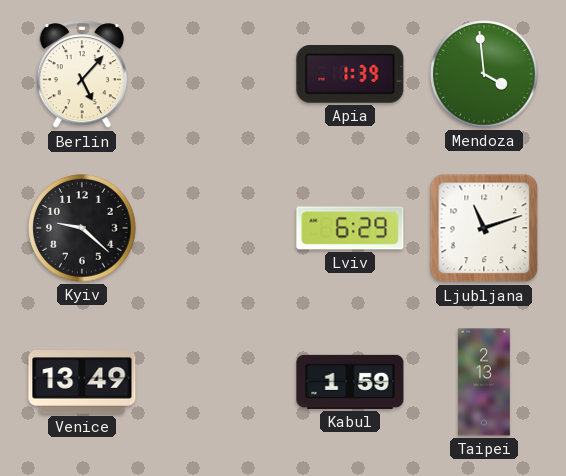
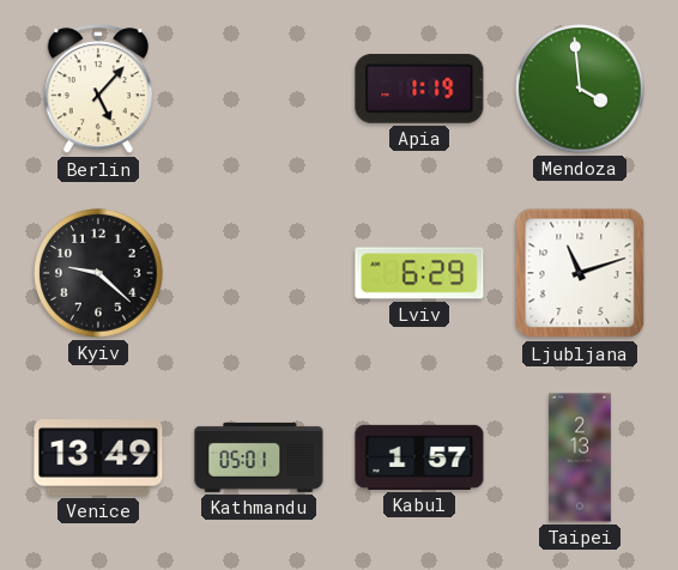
Apia: 1:39 -> 1:19
Kathmandu: none -> 05:01
Kabul: 1:59 -> 1:57
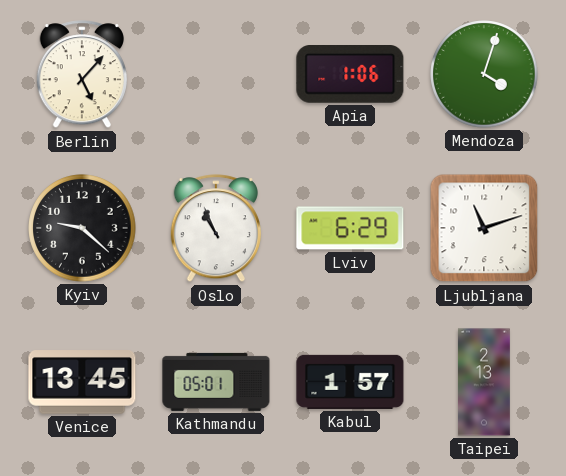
Apia: 1:19 -> 1:06
Mendoza: 3:59 -> 4:03
Oslo: none -> 10:56
Venice: 13:49 -> 13:45
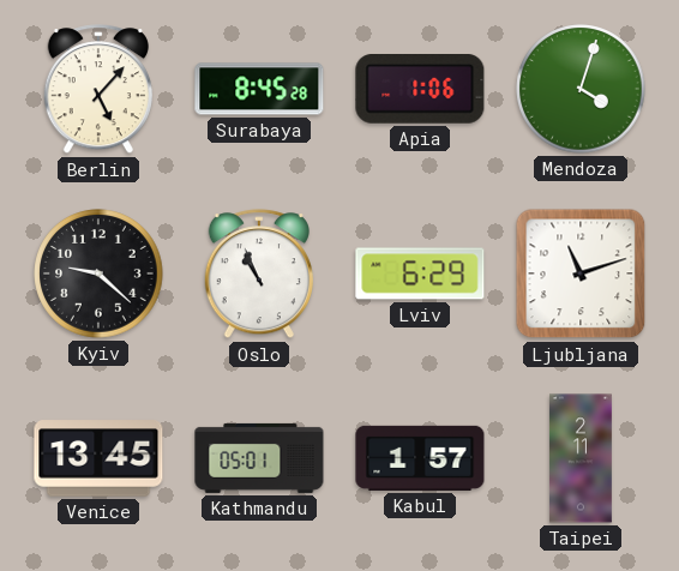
Surabaya: none -> 8:45
Taipei: 2:13 -> 2:11
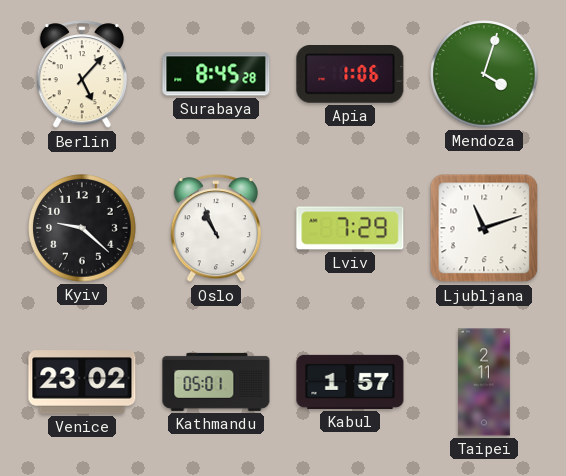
Lviv: 6:29 -> 7:29
Venice: 13:45 -> 23:02
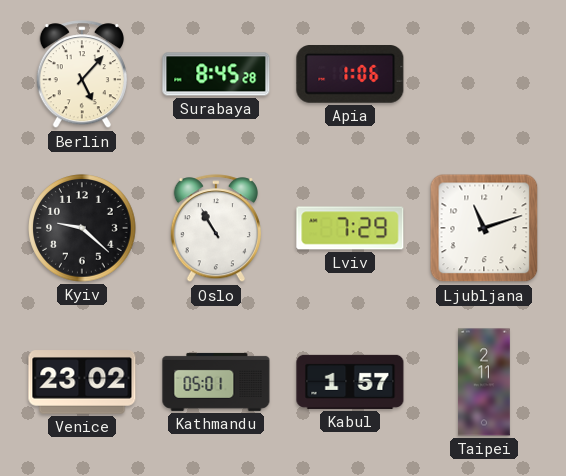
Mendoza: 4:03 -> none
Oslo: 10:56 -> 10:55
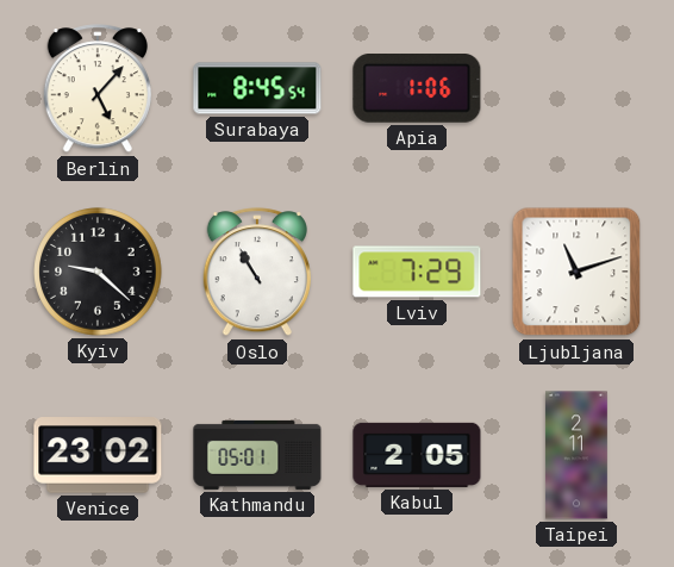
Surabaya: 8:45:28 -> 8:45:54
Kabul: 1:57 -> 2:05
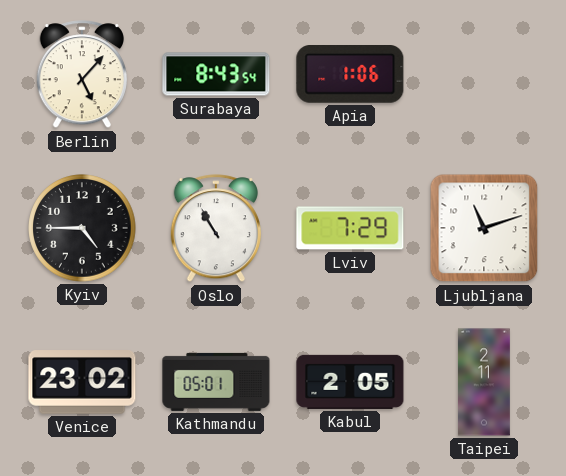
Surabaya: 8:45 -> 8:43
Kyiv: 9:22 -> 4:45
